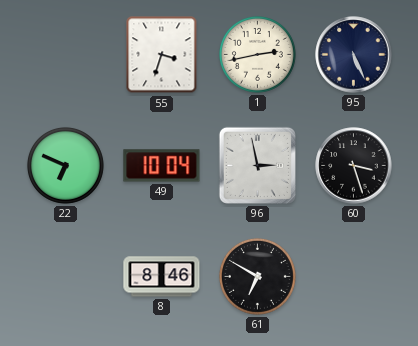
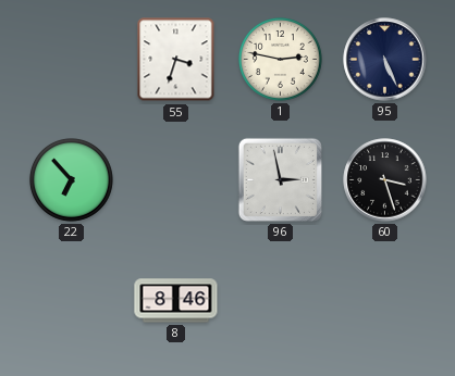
1: 2:43 -> 2:47
22: 6:49 -> 6:53
49: 10:04 -> none
61: 6:50 -> none
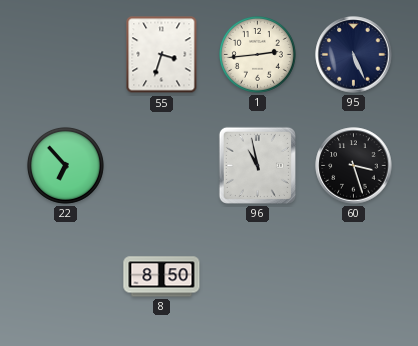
1: 2:47 -> 2:44
96: 2:58 -> 10:58
8: 8:46 -> 8:50
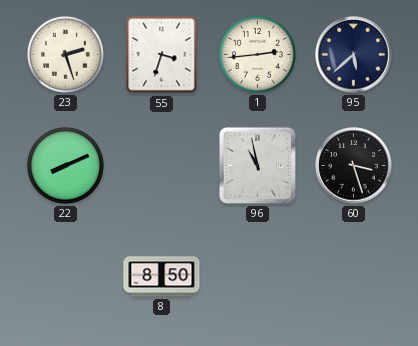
23: none -> 2:27
95: 5:26 -> 5:38
22: 6:53 -> 8:11
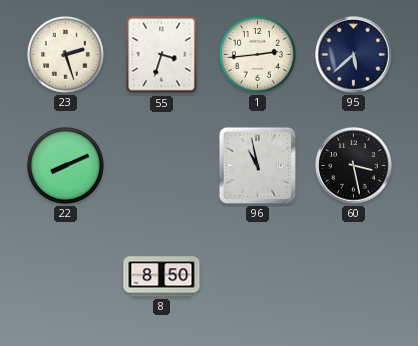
60: 3:27 -> 3:28
